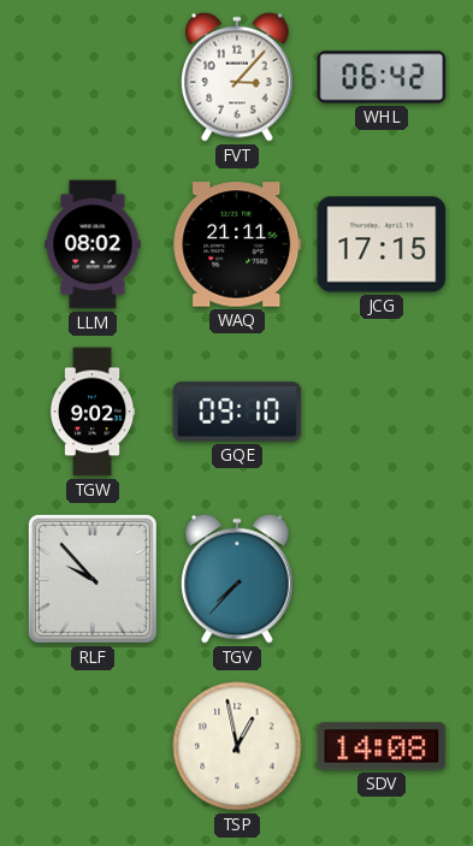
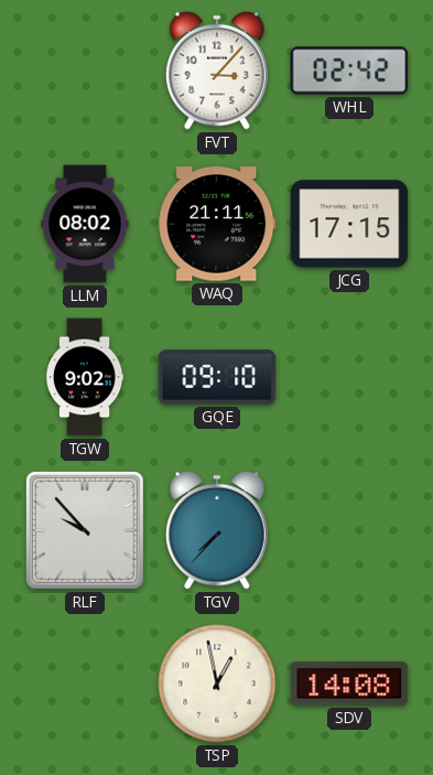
WHL: 06:42 -> 02:42
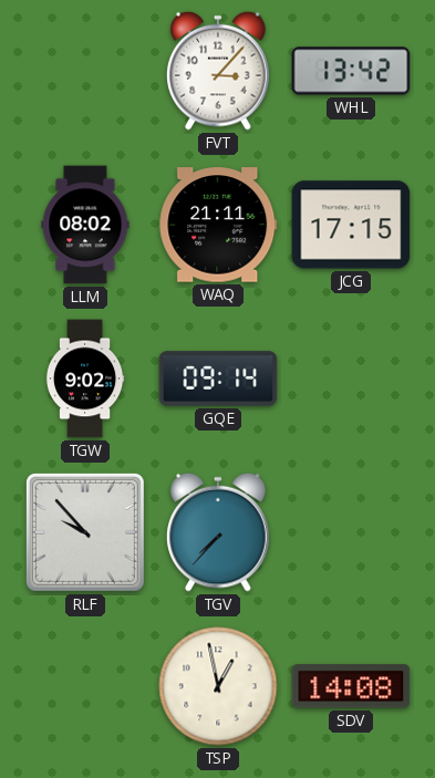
WHL: 02:42 -> 13:42
GQE: 09:10 -> 09:14
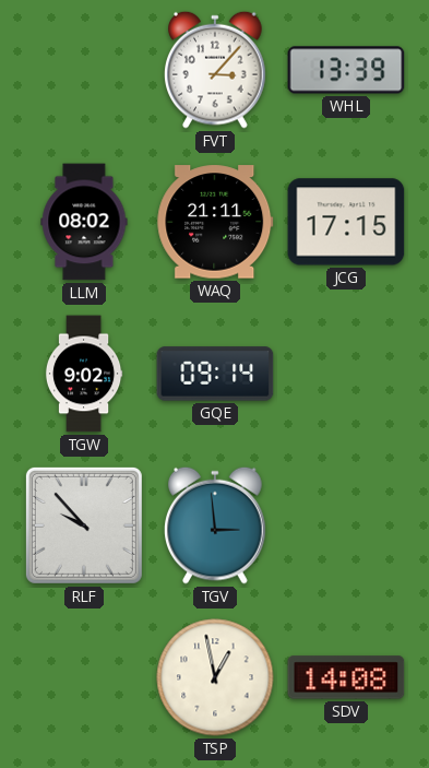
WHL: 13:42 -> 13:39
TGV: 7:37 -> 2:59
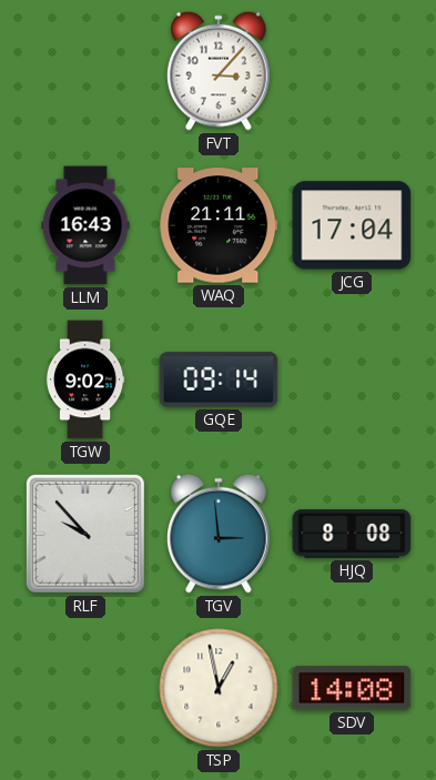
WHL: 13:39 -> none
LLM: 08:02 -> 16:43
JCG: 17:15 -> 17:04
HJQ: none -> 8:08
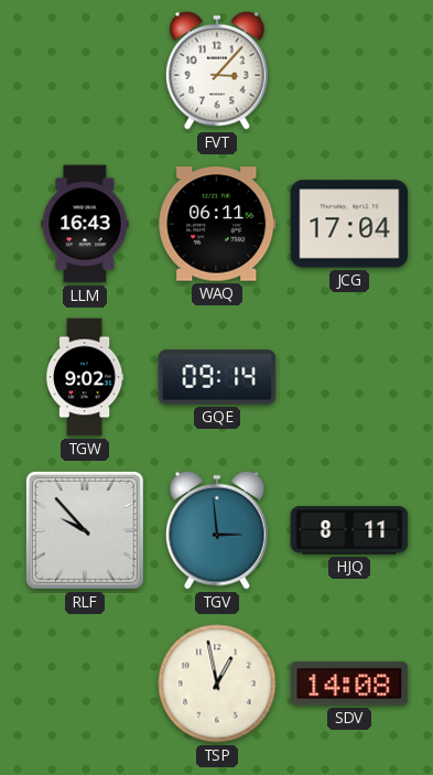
WAQ: 21:11 -> 06:11
HJQ: 8:08 -> 8:11
